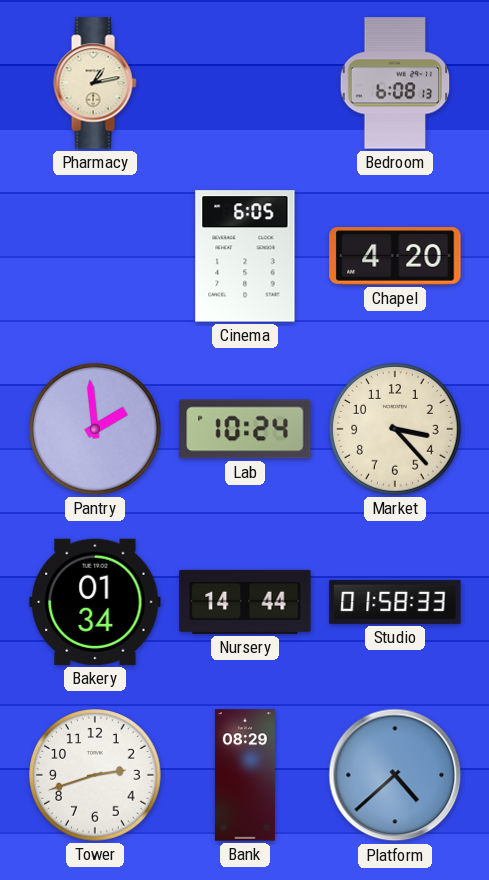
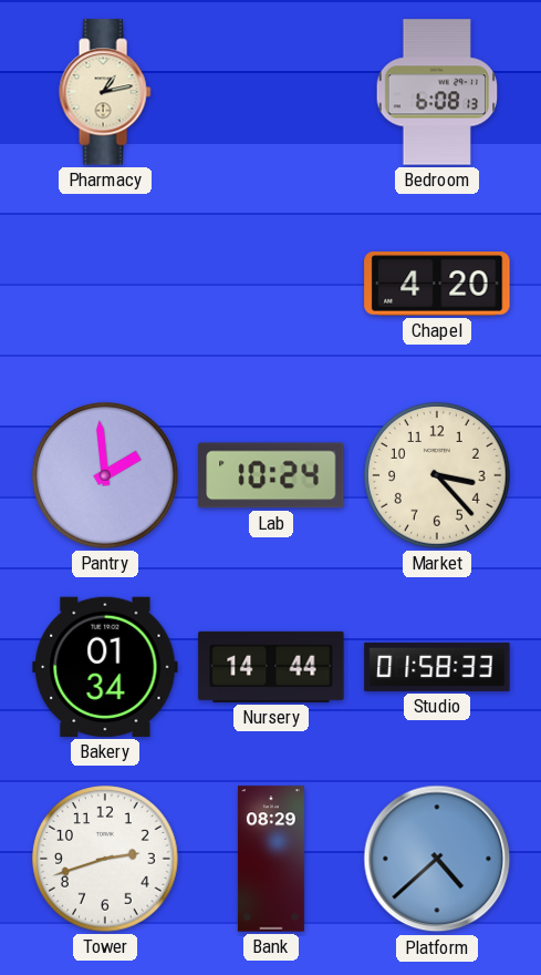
Cinema: 6:05 -> none
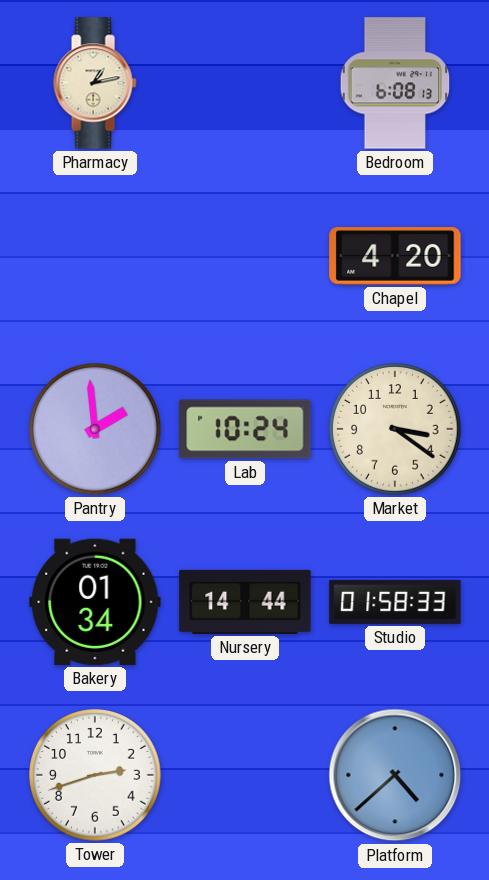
Market: 3:23 -> 3:21
Bank: 08:29 -> none
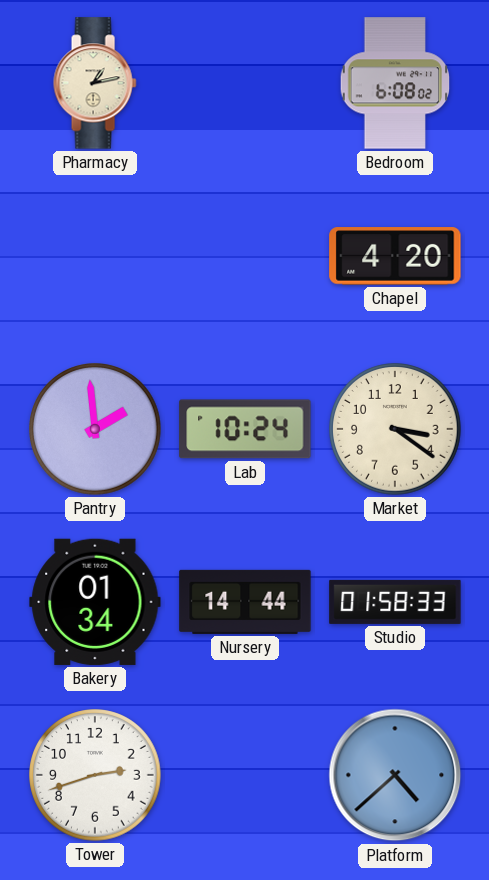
Bedroom: 6:08:13 -> 6:08:02
